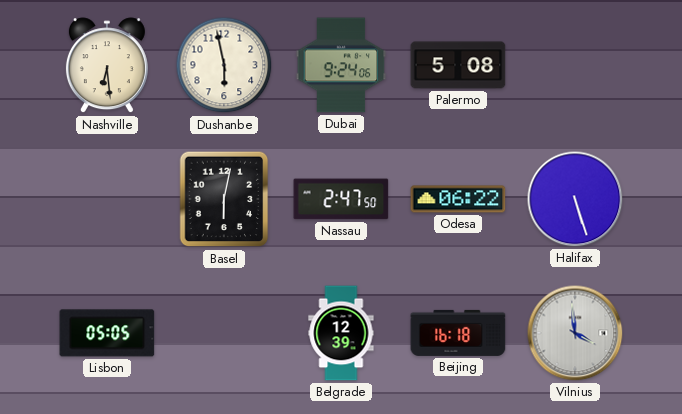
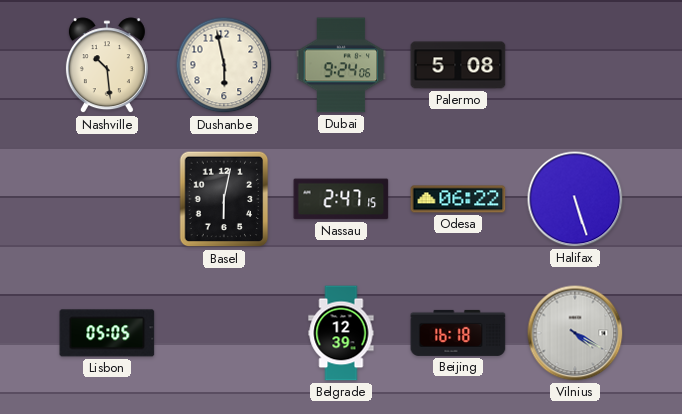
Nashville: 6:29 -> 10:29
Nassau: 2:47:50 -> 2:47:15
Vilnius: 3:59 -> 4:20
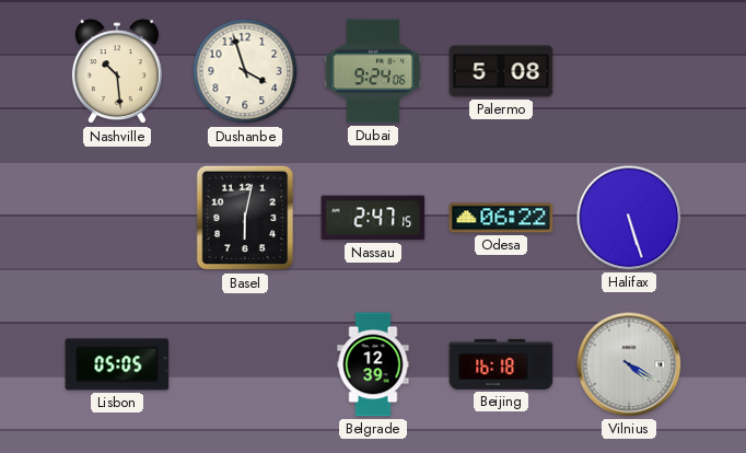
Dushanbe: 5:58 -> 3:57
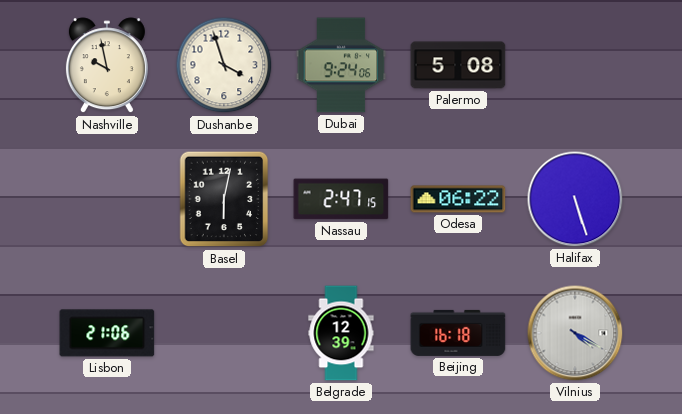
Nashville: 10:29 -> 9:58
Lisbon: 05:05 -> 21:06
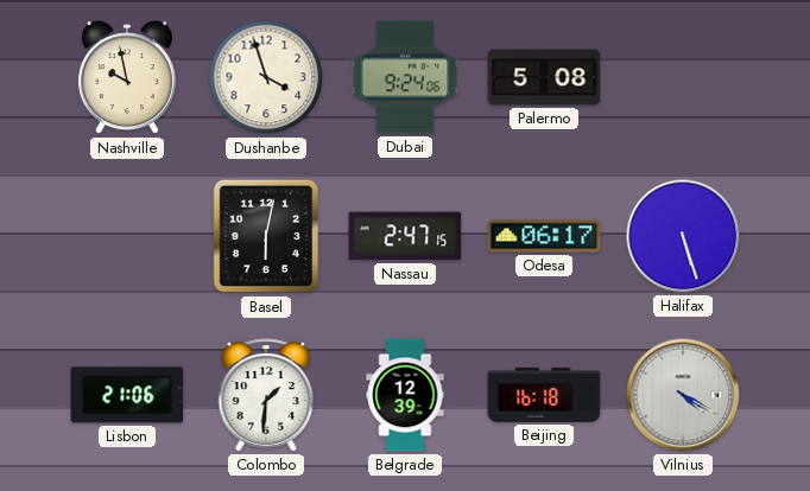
Odesa: 06:22 -> 06:17
Colombo: none -> 1:31
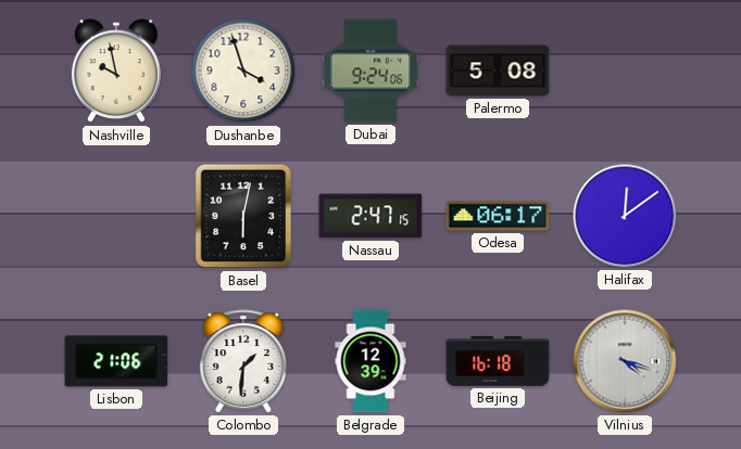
Halifax: 5:27 -> 12:09
Vilnius: 4:20 -> 4:18
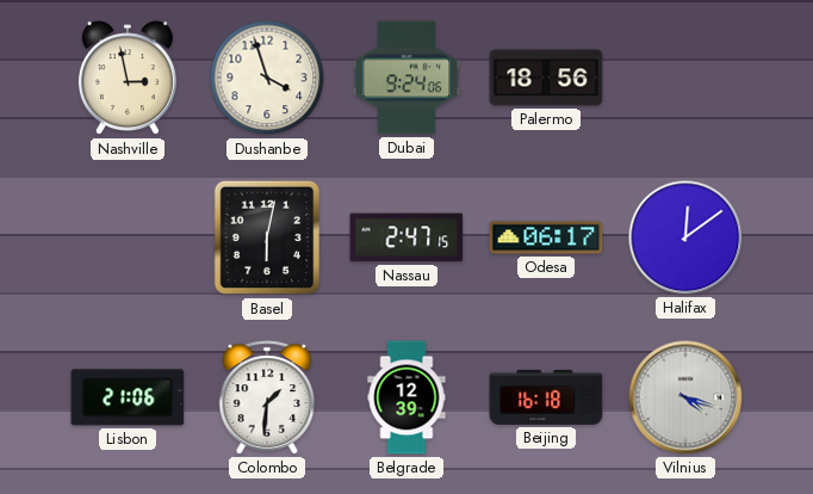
Nashville: 9:58 -> 2:58
Palermo: 5:08 -> 18:56
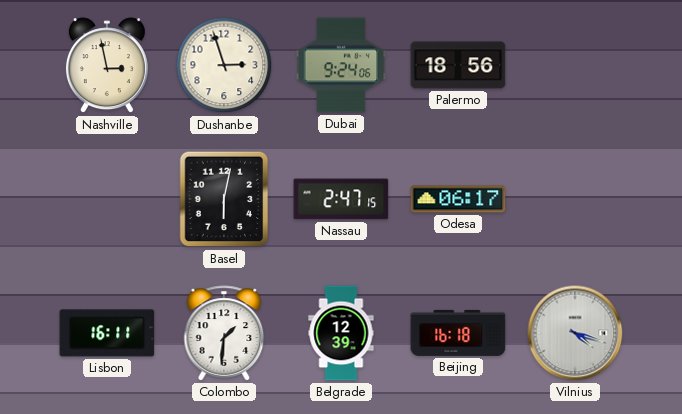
Dushanbe: 3:57 -> 2:57
Halifax: 12:09 -> none
Lisbon: 21:06 -> 16:11
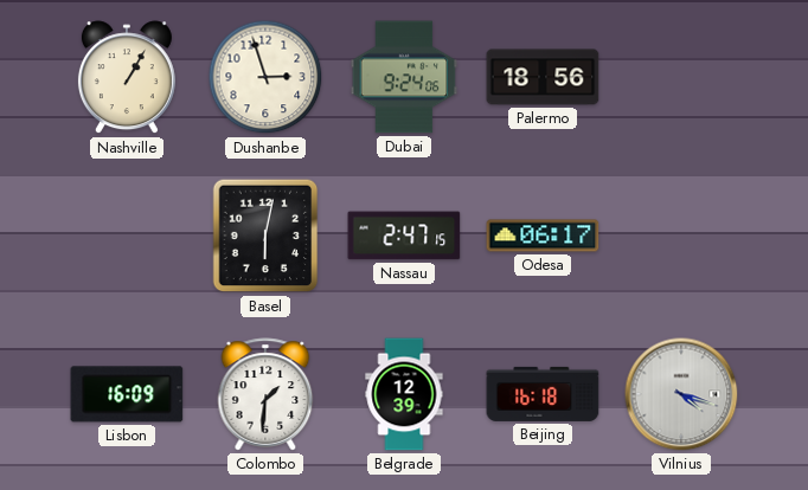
Nashville: 2:58 -> 1:05
Lisbon: 16:11 -> 16:09
